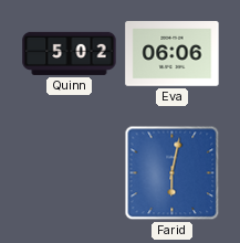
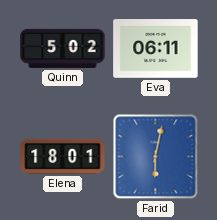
Eva: 06:06 -> 06:11
Elena: none -> 18:01
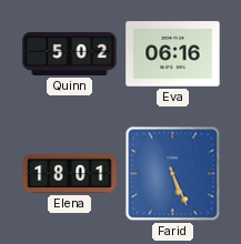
Eva: 06:11 -> 06:16
Farid: 6:02 -> 5:26
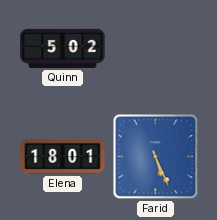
Eva: 06:16 -> none
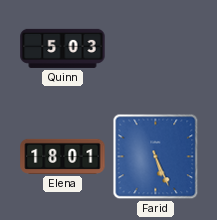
Quinn: 5:02 -> 5:03
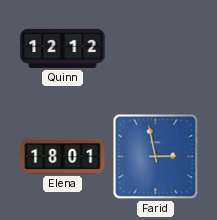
Quinn: 5:03 -> 12:12
Farid: 5:26 -> 2:58
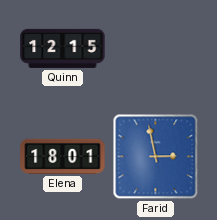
Quinn: 12:12 -> 12:15
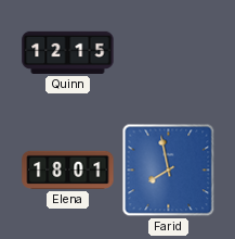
Farid: 2:58 -> 7:58
